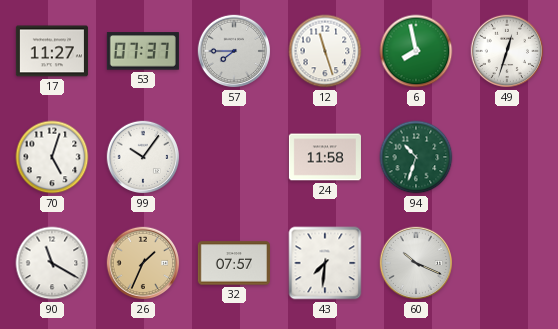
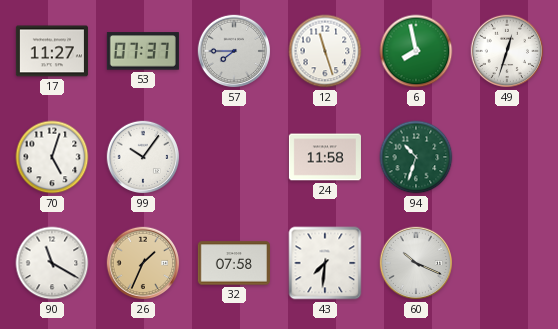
32: 07:57 -> 07:58
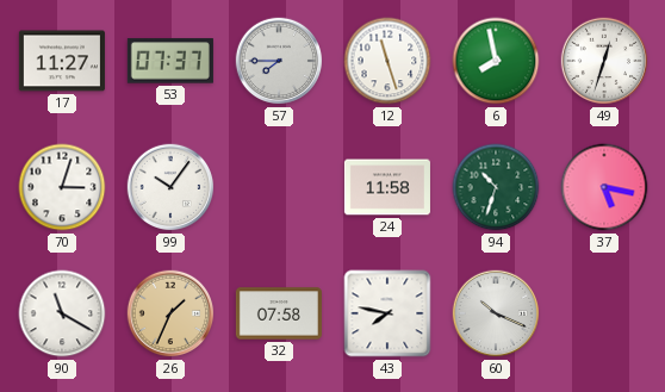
70: 5:03 -> 3:03
37: none -> 5:17
43: 7:31 -> 7:47
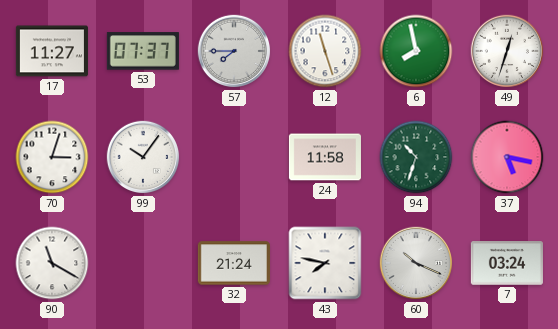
26: 1:34 -> none
32: 07:58 -> 21:24
7: none -> 03:24
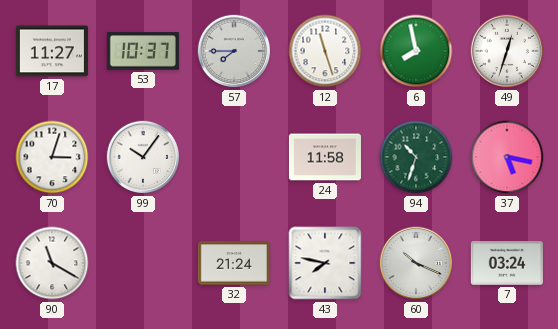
53: 07:37 -> 10:37
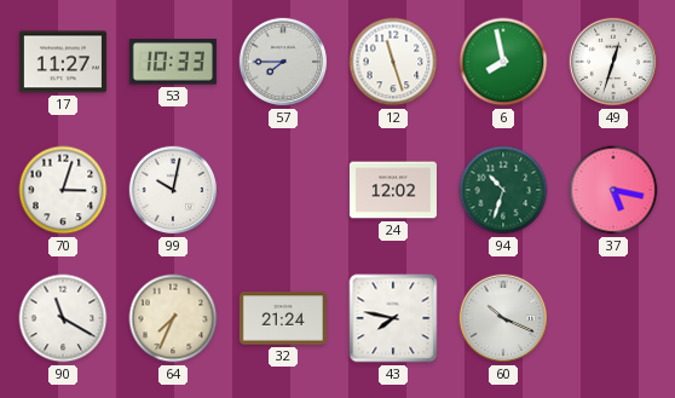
53: 10:37 -> 10:33
99: 10:06 -> 10:02
24: 11:58 -> 12:02
64: none -> 7:34
7: 03:24 -> none
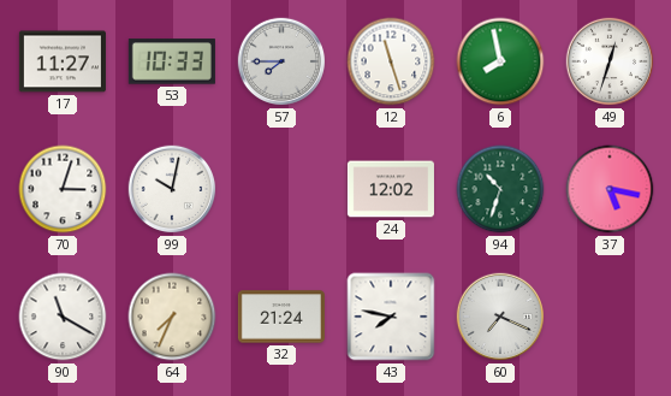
60: 10:19 -> 7:19
